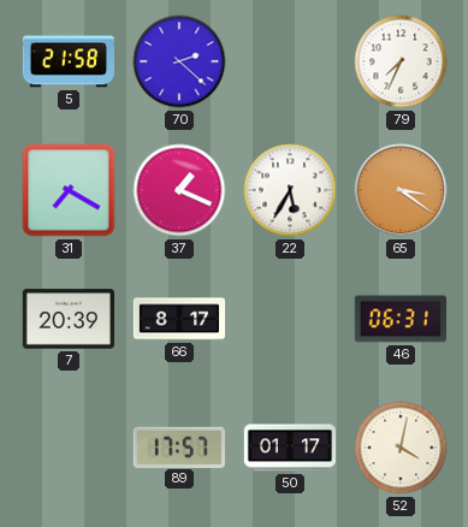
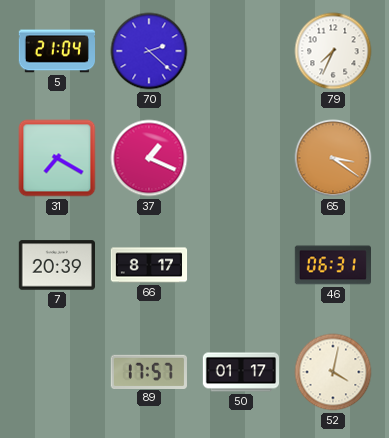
5: 21:58 -> 21:04
22: 5:35 -> none
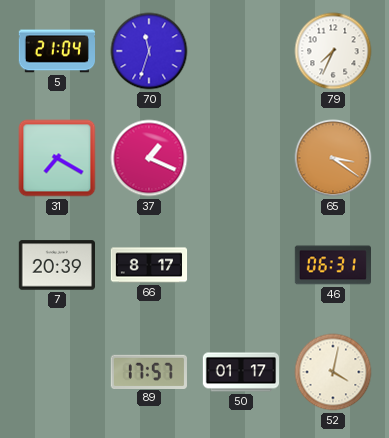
70: 2:22 -> 11:33
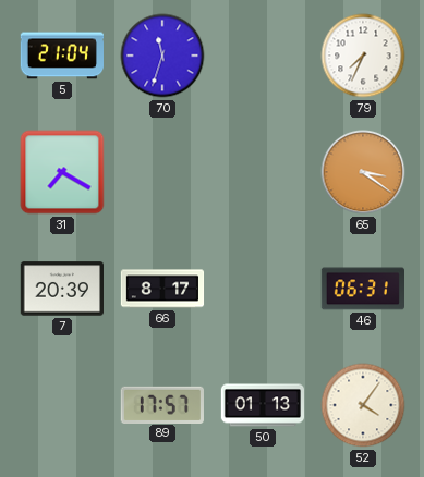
37: 1:19 -> none
50: 01:17 -> 01:13
52: 4:02 -> 4:06
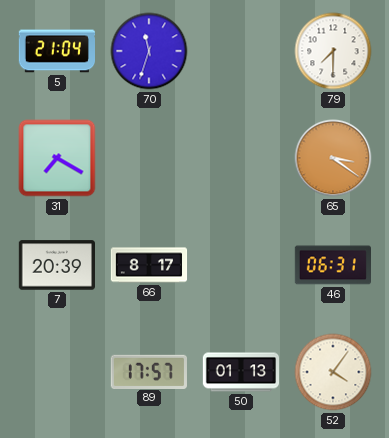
79: 7:34 -> 7:30
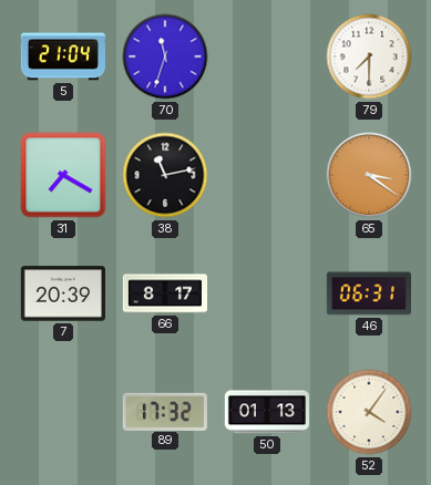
38: none -> 11:13
89: 17:57 -> 17:32
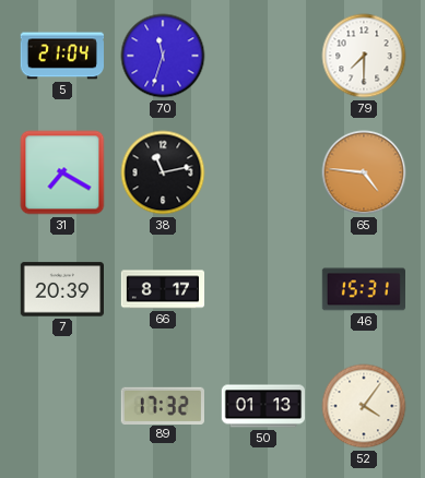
65: 3:21 -> 4:46
46: 06:31 -> 15:31
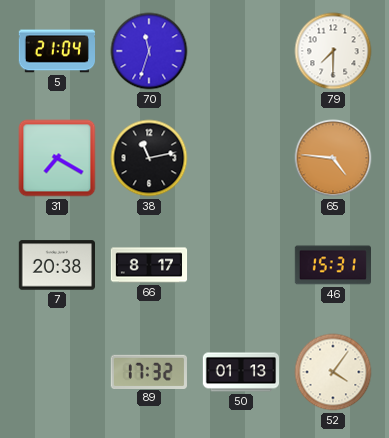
7: 20:39 -> 20:38
